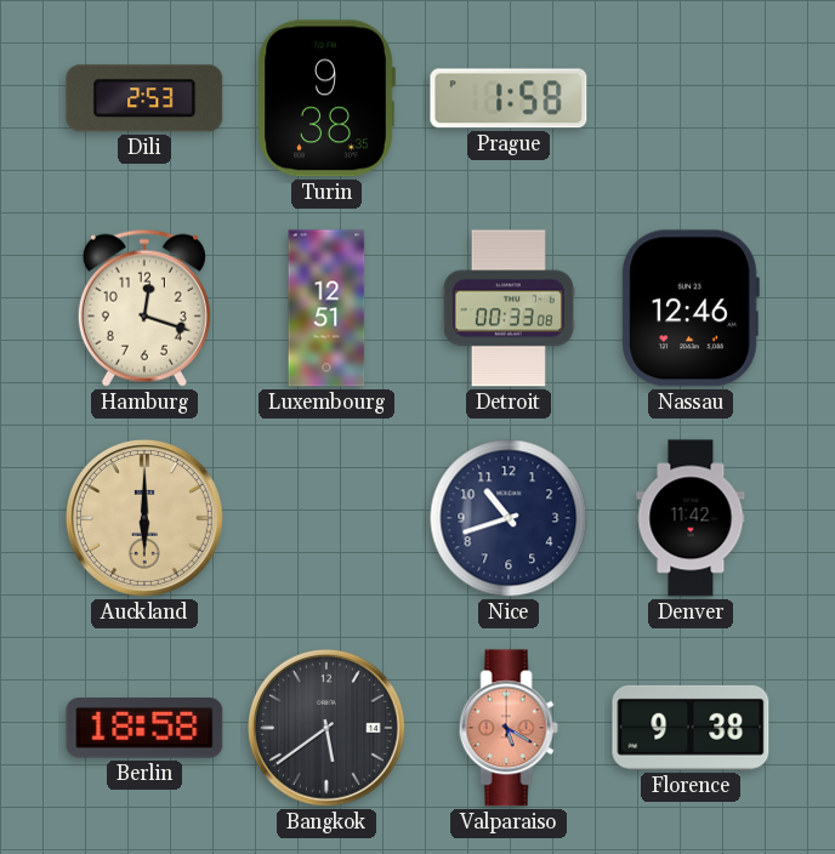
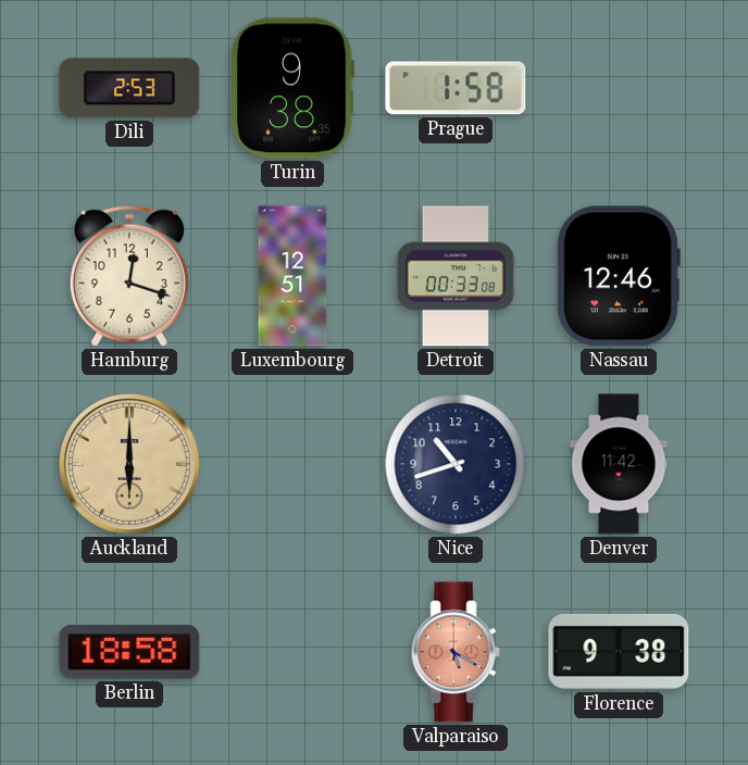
Bangkok: 5:39 -> none
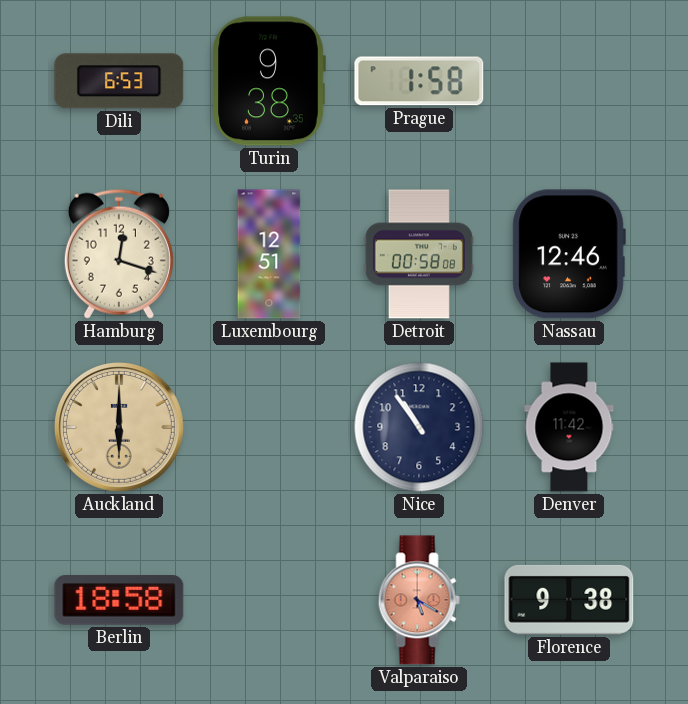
Dili: 2:53 -> 6:53
Detroit: 00:33 -> 00:58
Nice: 10:42 -> 10:54
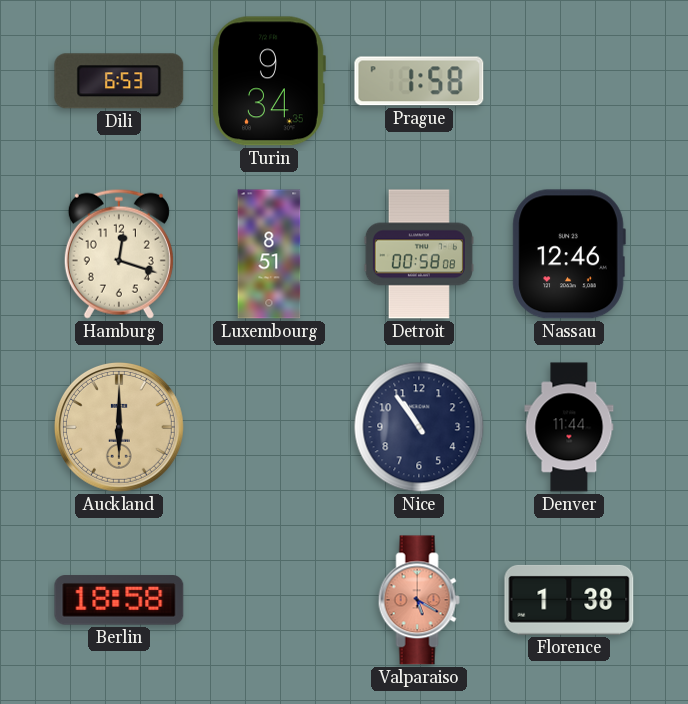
Turin: 9:38 -> 9:34
Luxembourg: 12:51 -> 8:51
Denver: 11:42 -> 11:44
Florence: 9:38 -> 1:38
